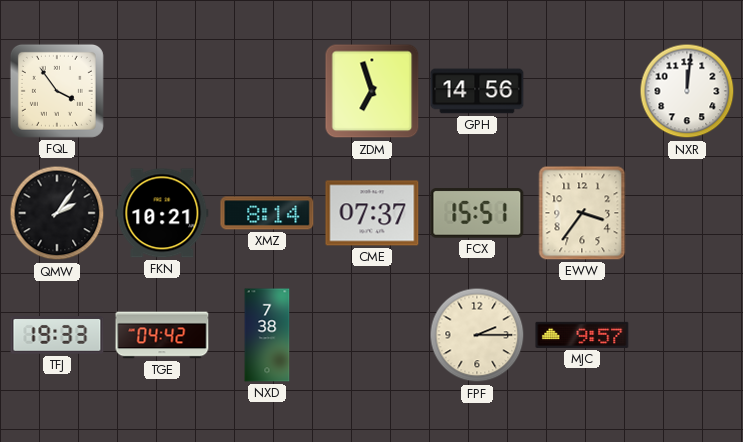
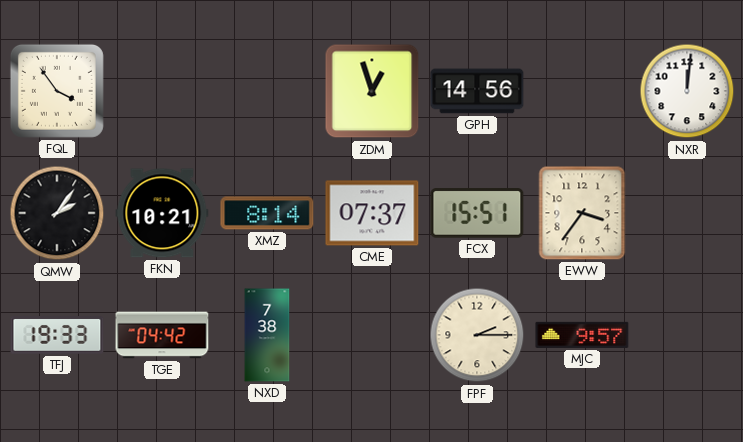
ZDM: 6:57 -> 12:57
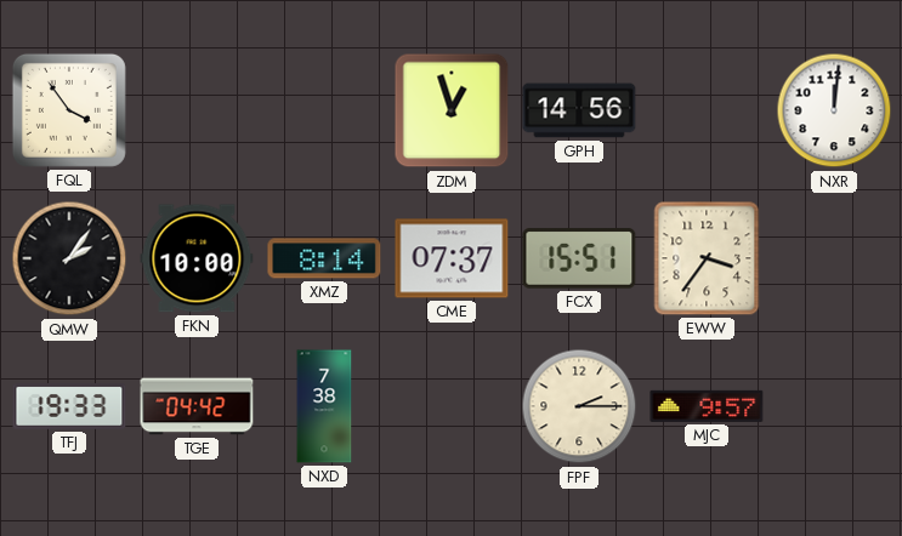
FKN: 10:21 -> 10:00
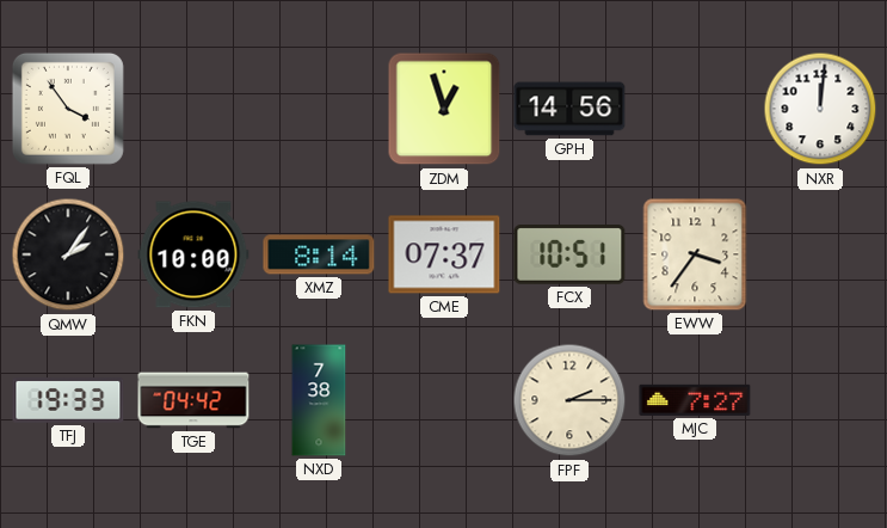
FCX: 15:51 -> 10:51
MJC: 9:57 -> 7:27
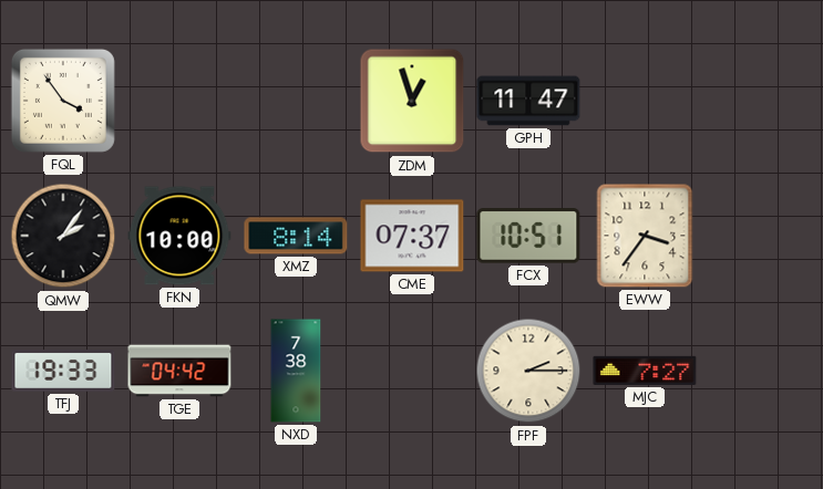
GPH: 14:56 -> 11:47
NXR: 12:01 -> none
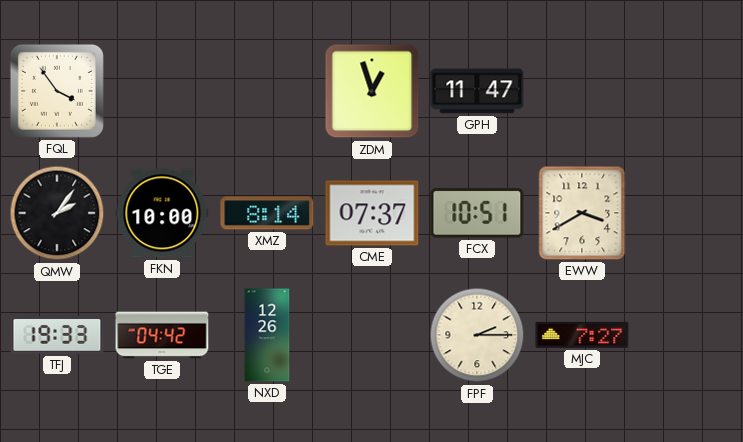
EWW: 3:36 -> 3:40
NXD: 7:38 -> 12:26
